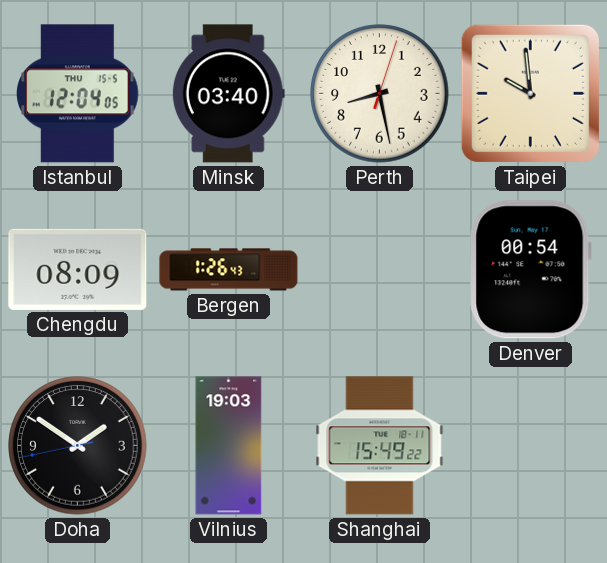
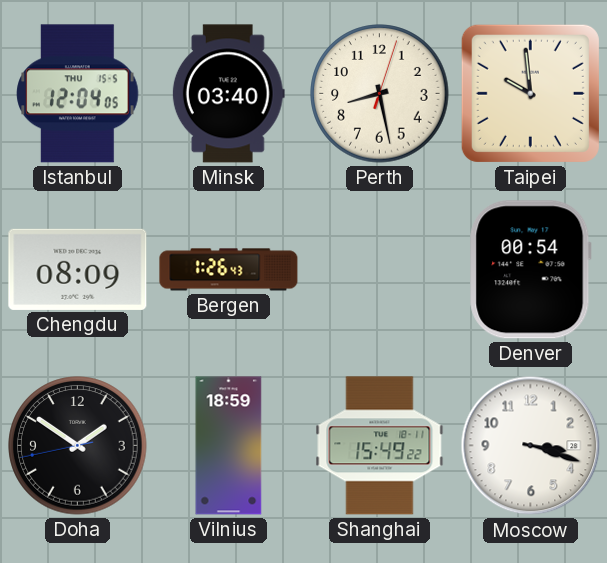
Vilnius: 19:03 -> 18:59
Moscow: none -> 3:18
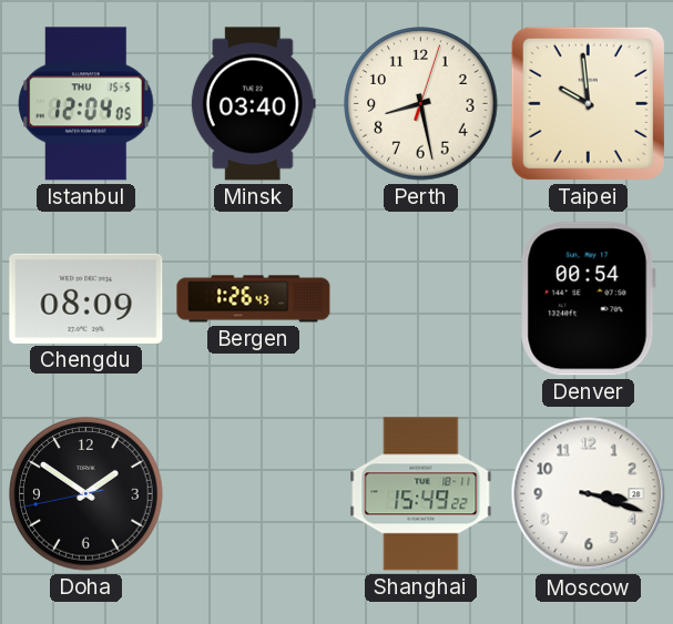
Vilnius: 18:59 -> none
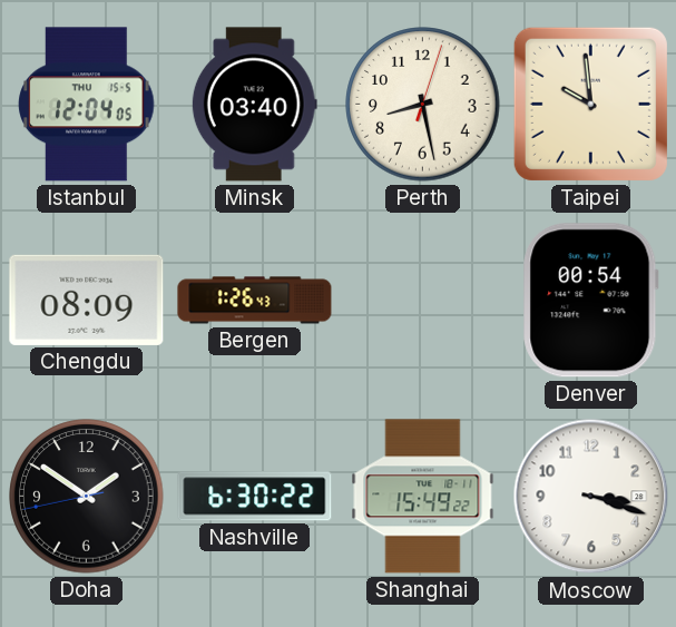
Nashville: none -> 6:30
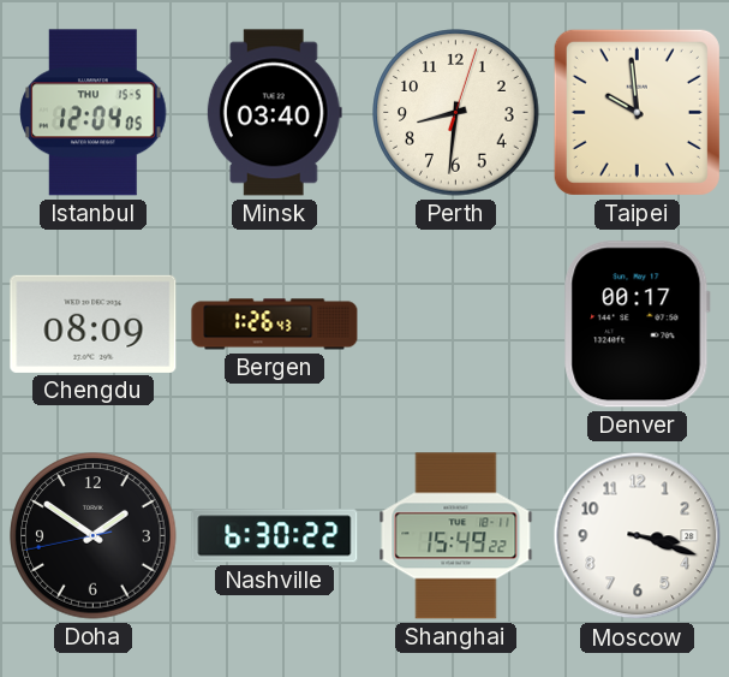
Perth: 8:28 -> 8:31
Denver: 00:54 -> 00:17
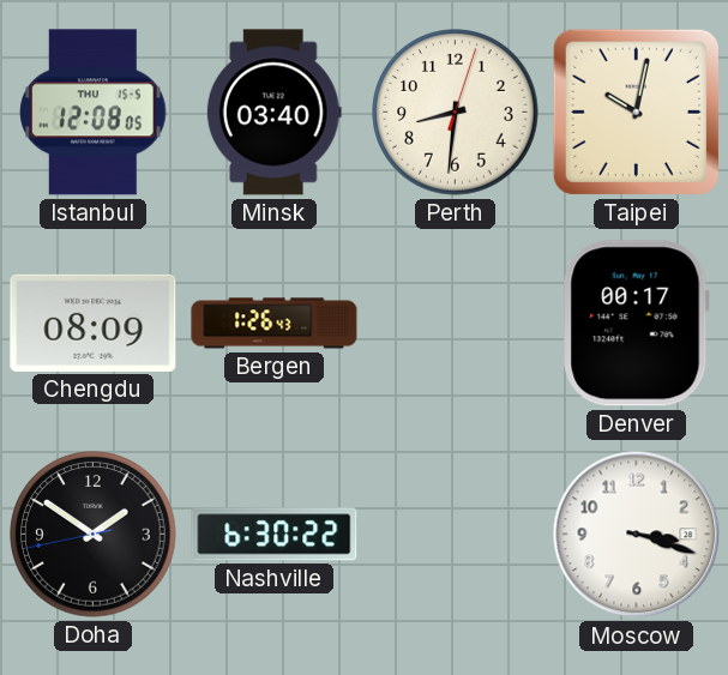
Istanbul: 12:04 -> 12:08
Taipei: 9:59 -> 10:02
Shanghai: 15:49 -> none
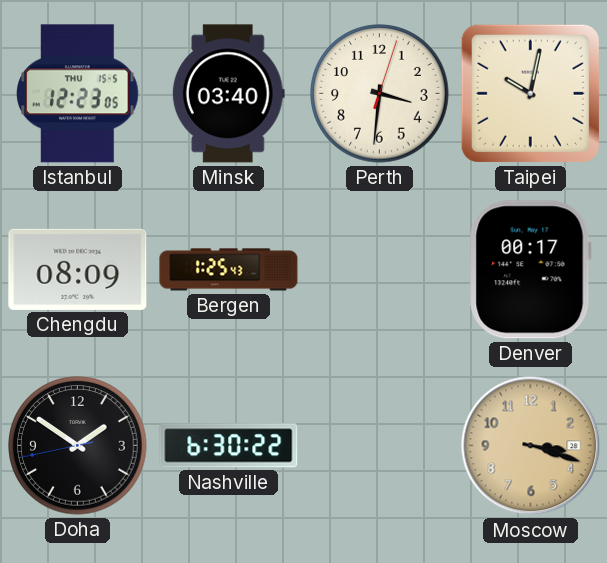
Istanbul: 12:08 -> 12:23
Perth: 8:31 -> 3:31
Bergen: 1:26 -> 1:25
Moscow dial: white -> champagne
